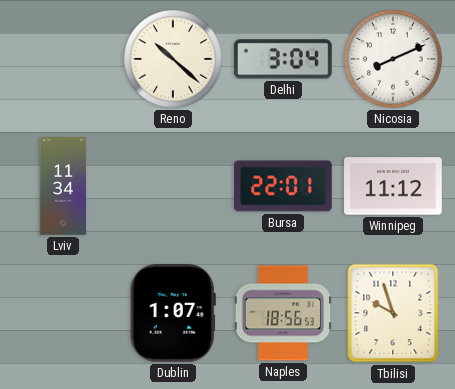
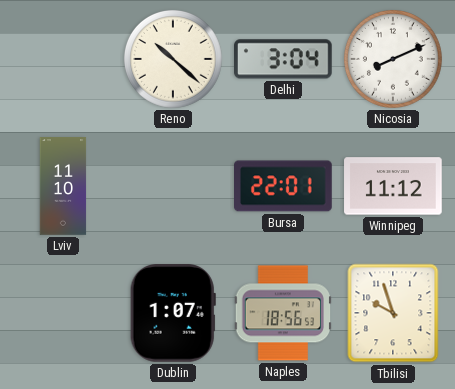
Lviv: 11:34 -> 11:10
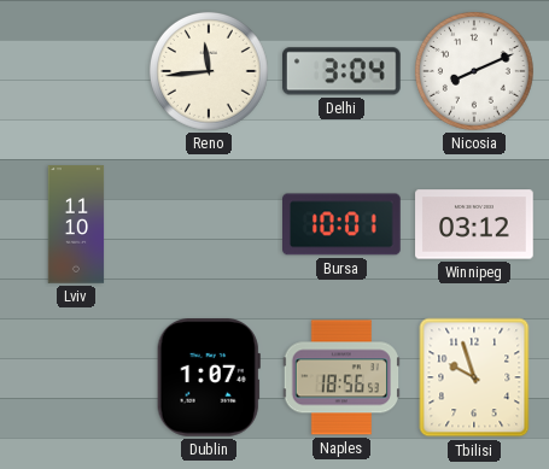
Reno: 10:22 -> 11:44
Bursa: 22:01 -> 10:01
Winnipeg: 11:12 -> 03:12
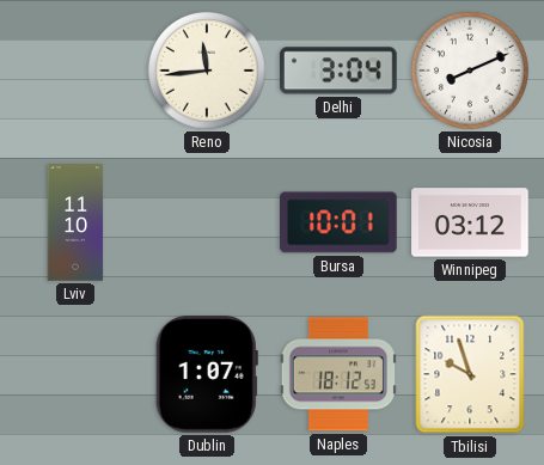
Naples: 18:56 -> 18:12
